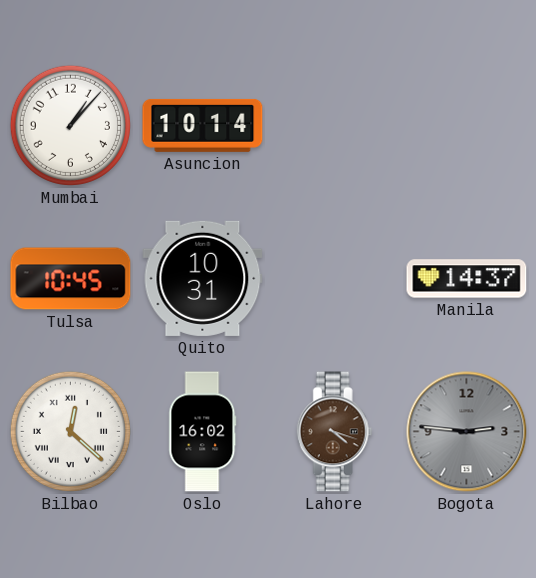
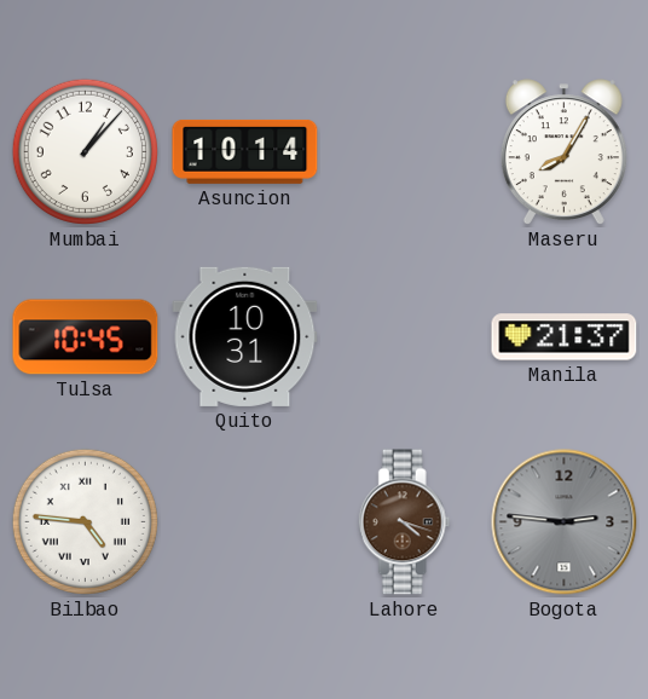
Maseru: none -> 8:05
Manila: 14:37 -> 21:37
Bilbao: 12:22 -> 4:46
Oslo: 16:02 -> none
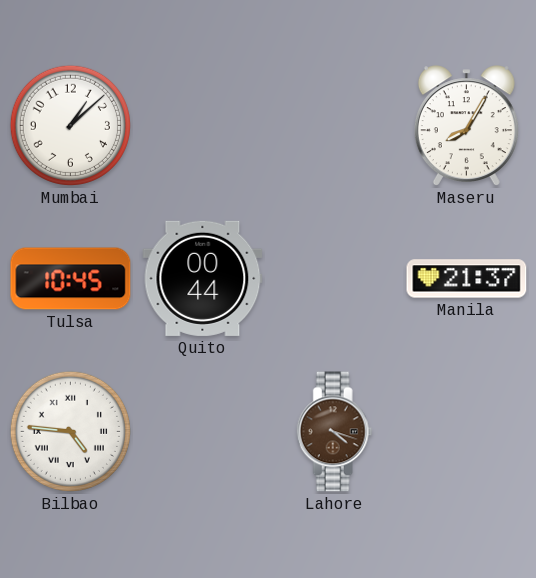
Mumbai: 1:07 -> 1:08
Asuncion: 10:14 -> none
Quito: 10:31 -> 00:44
Bogota: 2:46 -> none
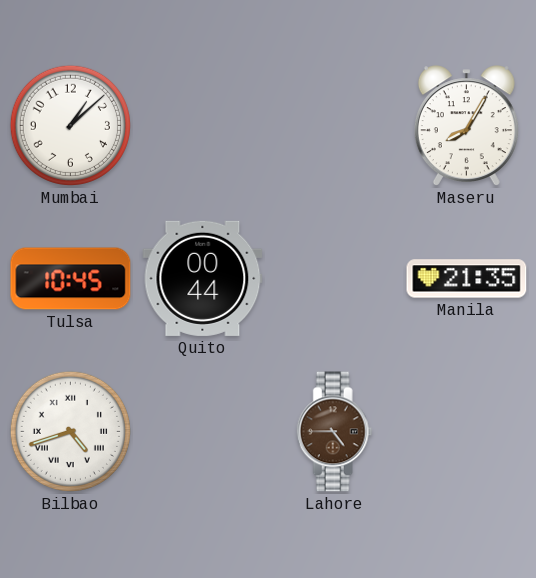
Manila: 21:37 -> 21:35
Bilbao: 4:46 -> 4:42
Lahore: 4:18 -> 4:45
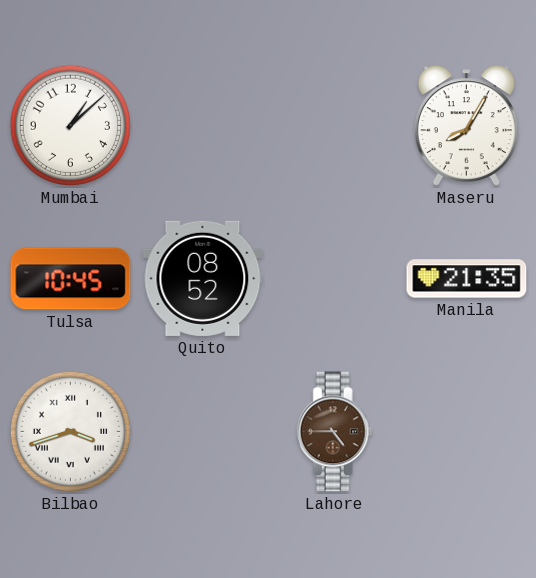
Quito: 00:44 -> 08:52
Bilbao: 4:42 -> 3:42
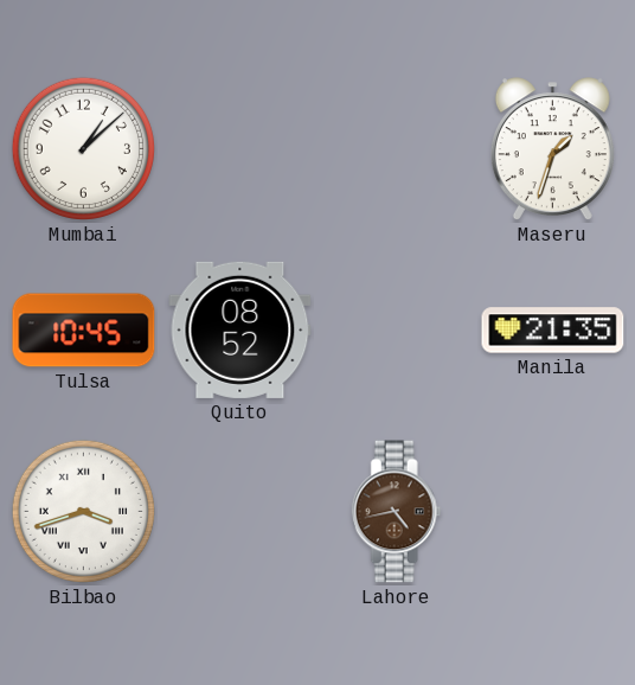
Maseru: 8:05 -> 1:33
Lahore: 4:45 -> 4:43
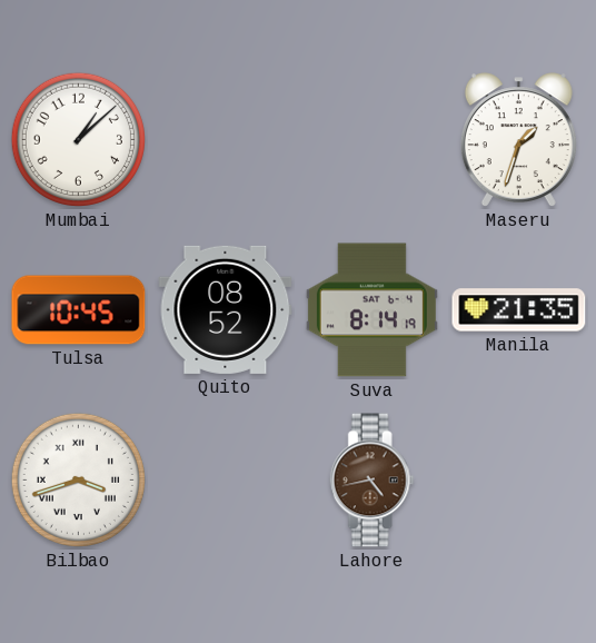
Suva: none -> 8:14
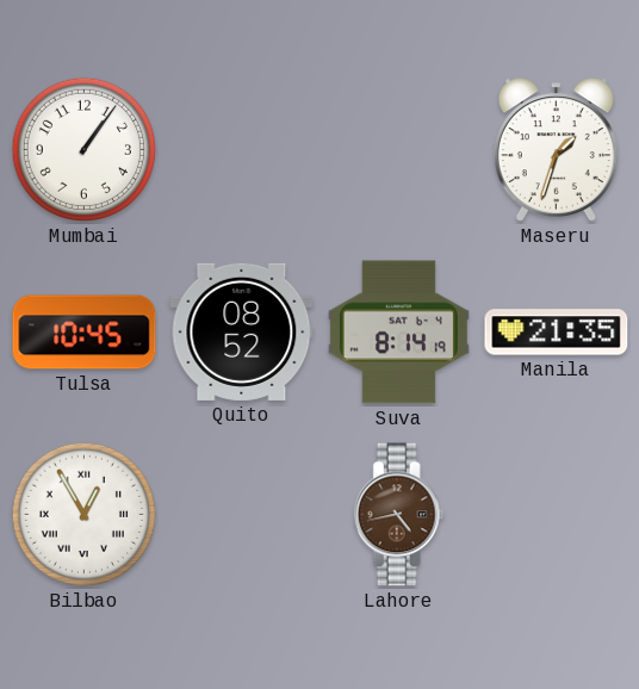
Mumbai: 1:08 -> 1:06
Bilbao: 3:42 -> 12:55
